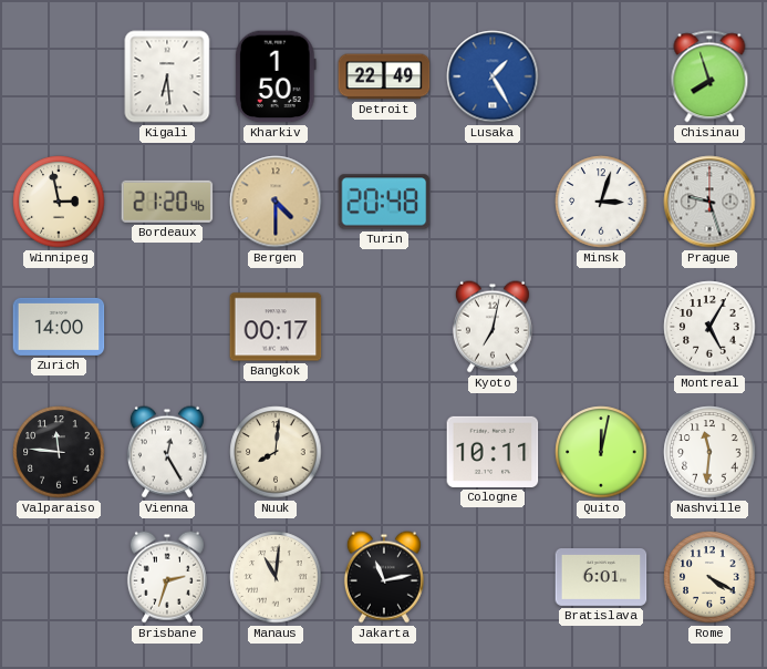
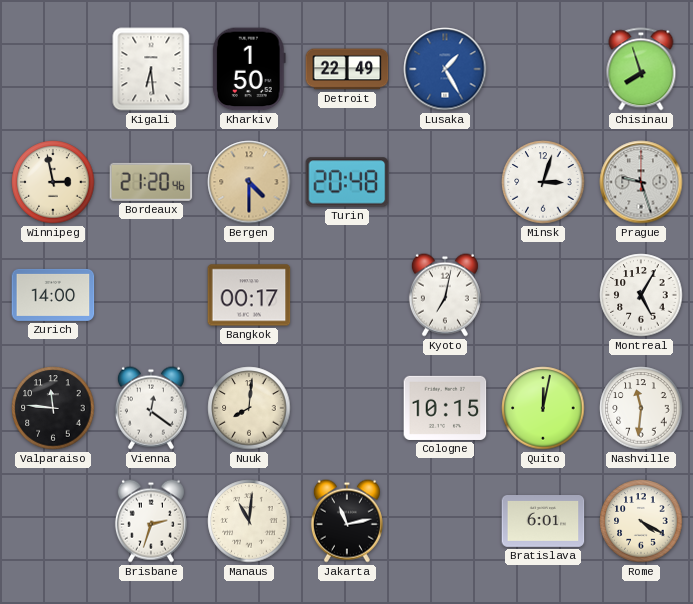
Vienna: 12:25 -> 12:21
Cologne: 10:11 -> 10:15
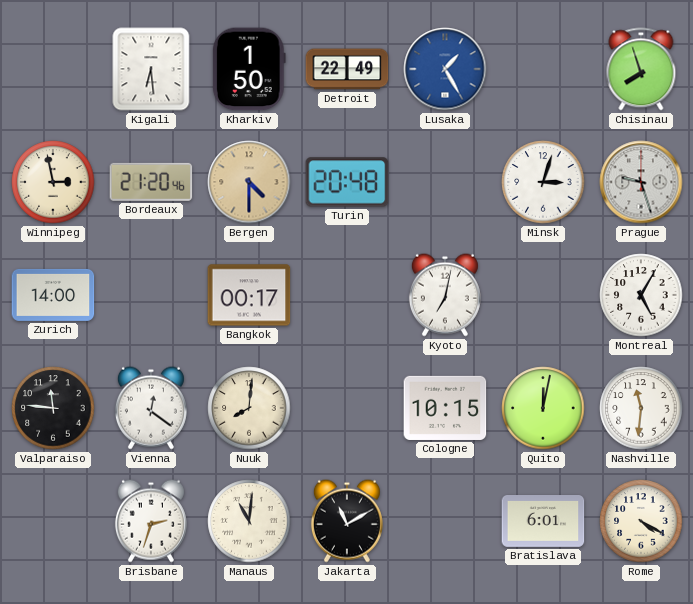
Jakarta: 11:13 -> 11:10
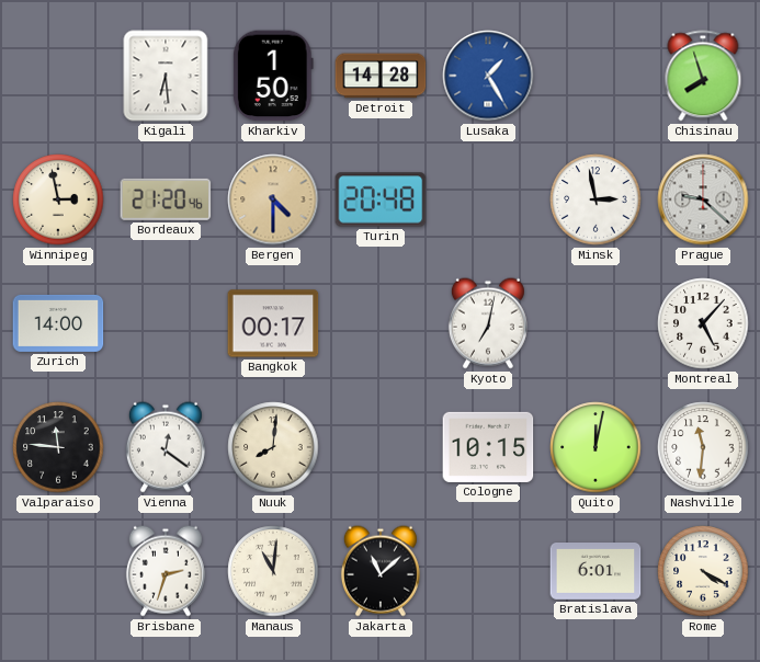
Detroit: 22:49 -> 14:28
Minsk: 3:03 -> 2:58
Prague: 9:27 -> 9:22
Montreal: 5:05 -> 5:07
Jakarta: 11:10 -> 11:08
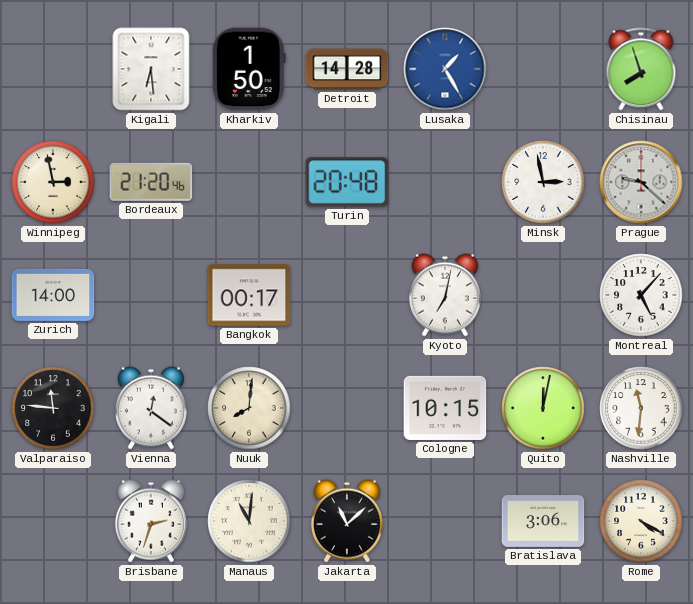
Bergen: 4:30 -> none
Bratislava: 6:01 -> 3:06
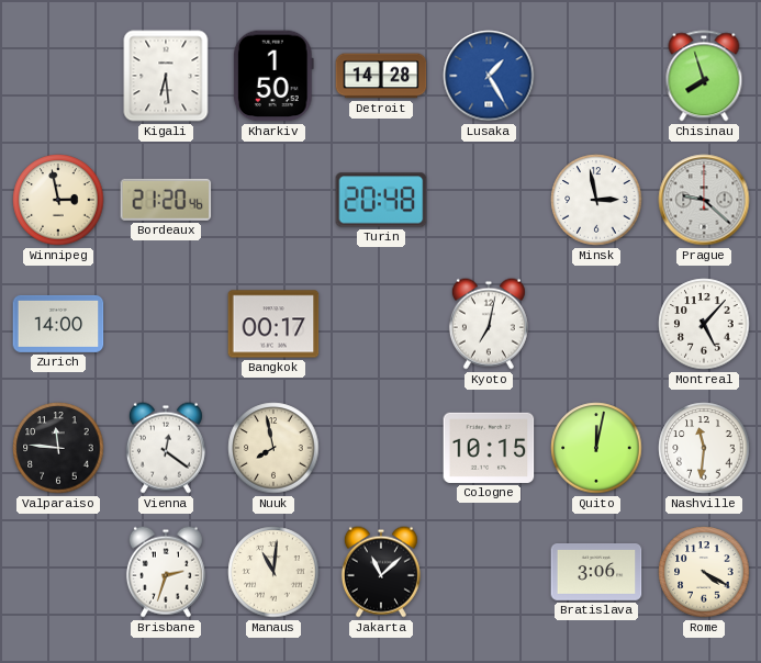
Nuuk: 8:01 -> 7:58
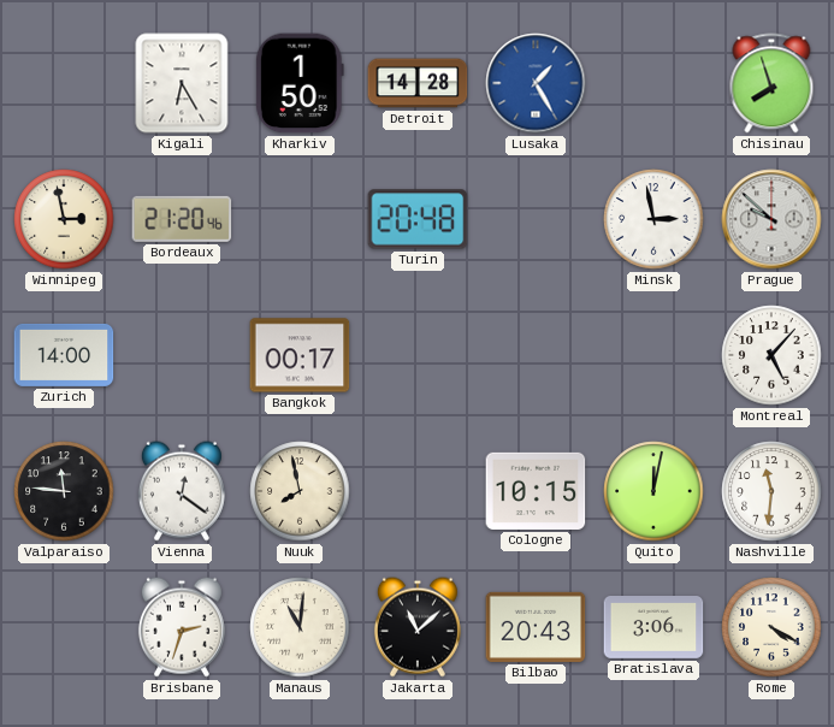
Kigali: 6:29 -> 6:25
Prague: 9:22 -> 9:52
Kyoto: 7:02 -> none
Bilbao: none -> 20:43
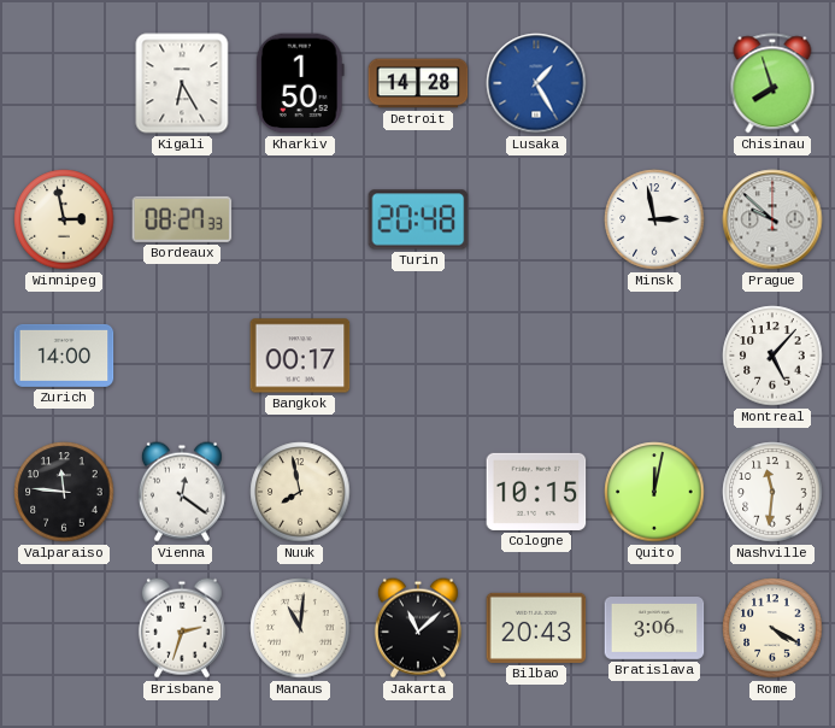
Bordeaux: 21:20 -> 08:27
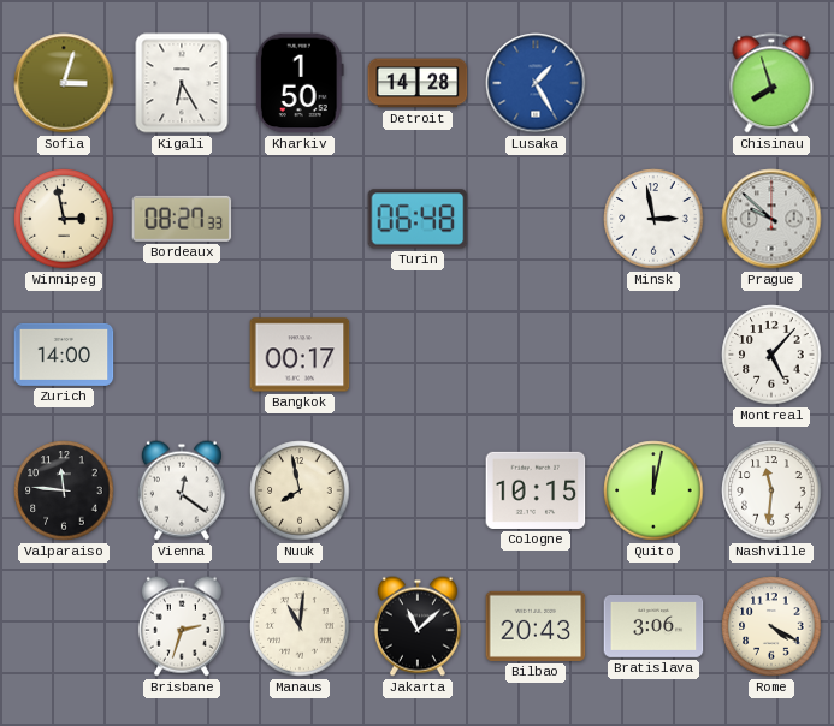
Sofia: none -> 3:03
Turin: 20:48 -> 06:48
